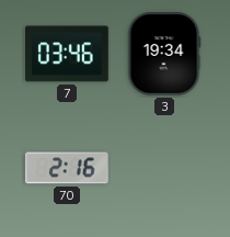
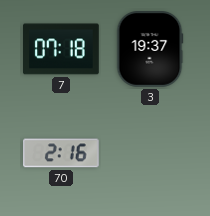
7: 03:46 -> 07:18
3: 19:34 -> 19:37
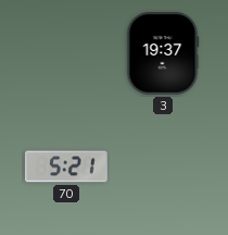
7: 07:18 -> none
70: 2:16 -> 5:21
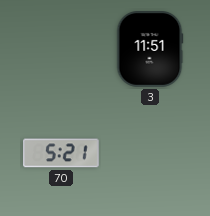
3: 19:37 -> 11:51
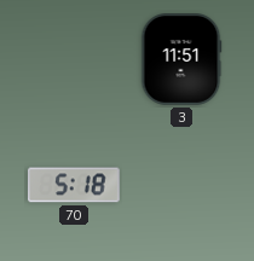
70: 5:21 -> 5:18
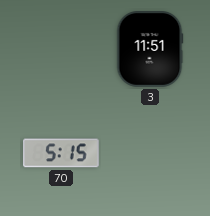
70: 5:18 -> 5:15
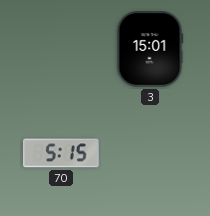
3: 11:51 -> 15:01
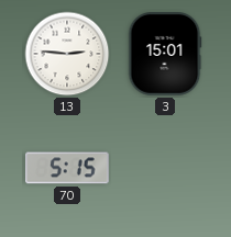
13: none -> 2:46
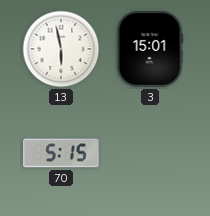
13: 2:46 -> 5:58
